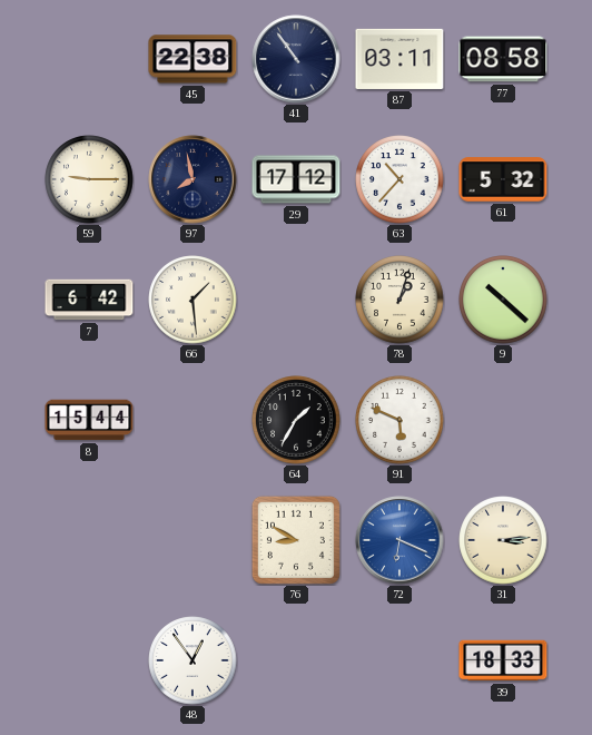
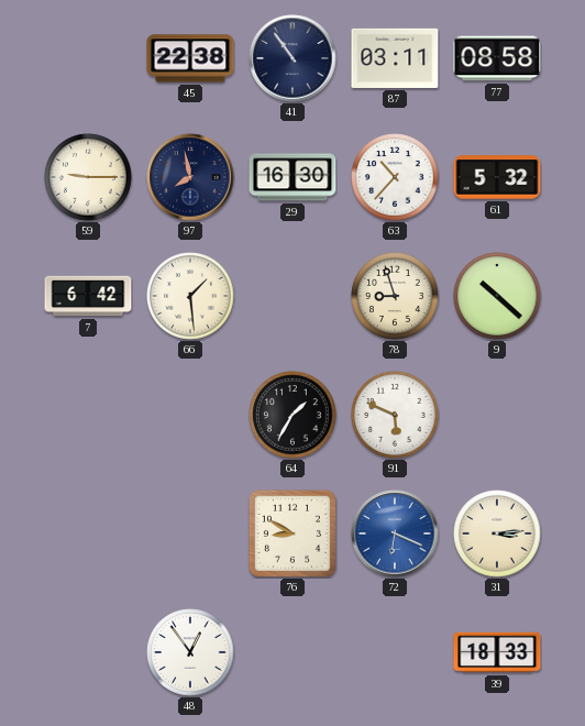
29: 17:12 -> 16:30
78: 1:03 -> 8:57
8: 15:44 -> none
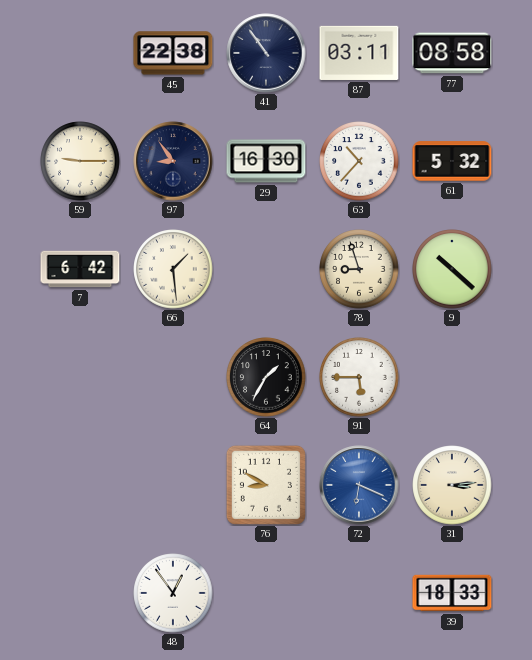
97: 7:58 -> 8:54
91: 5:49 -> 5:45
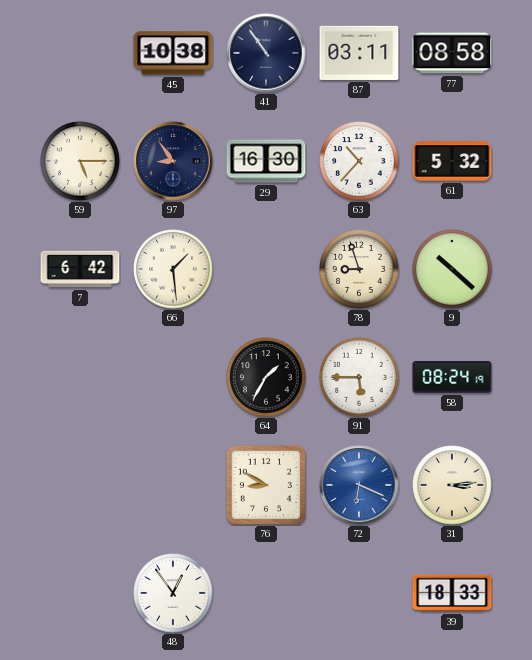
45: 22:38 -> 10:38
59: 9:15 -> 5:15
58: none -> 08:24
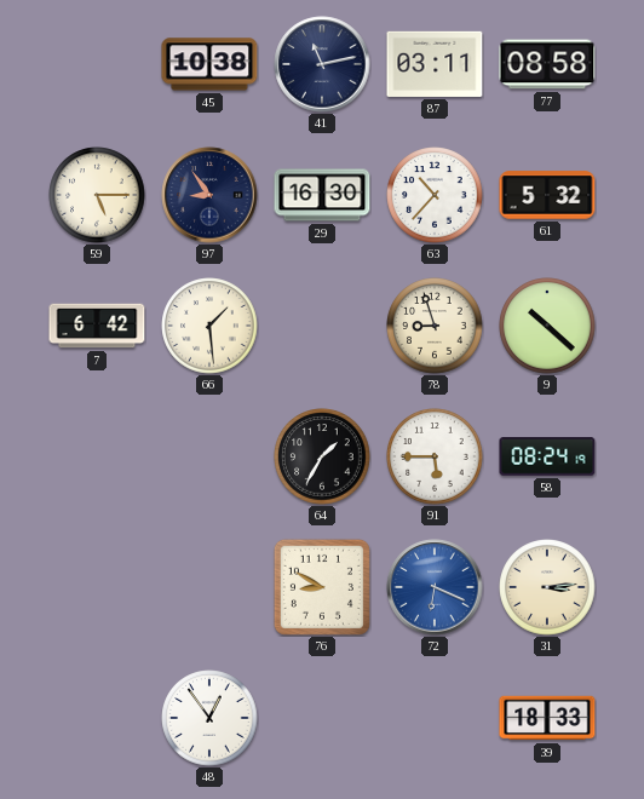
41: 10:54 -> 11:13
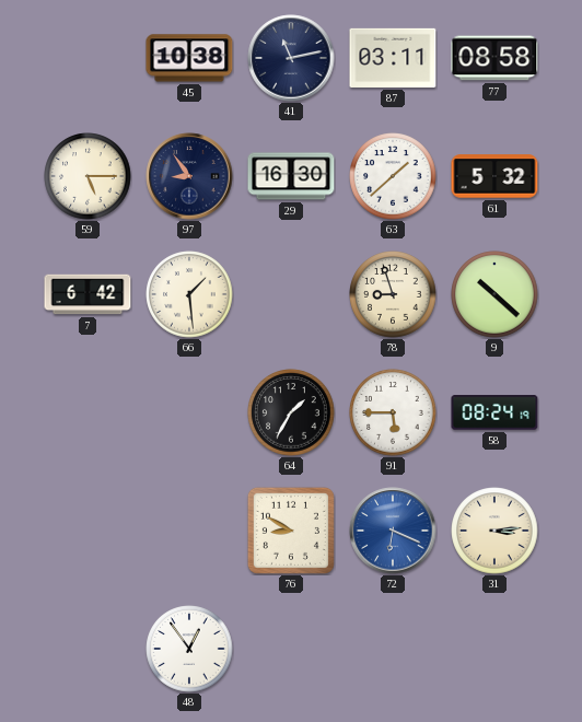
63: 10:37 -> 1:38
39: 18:33 -> none
